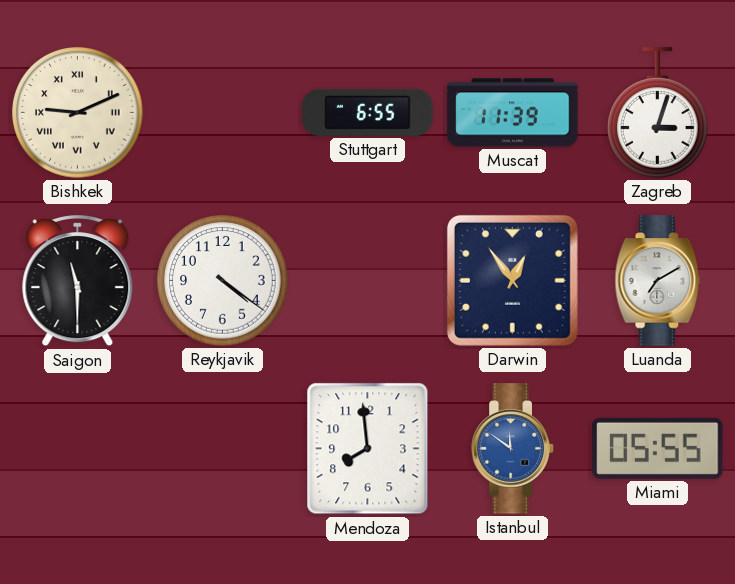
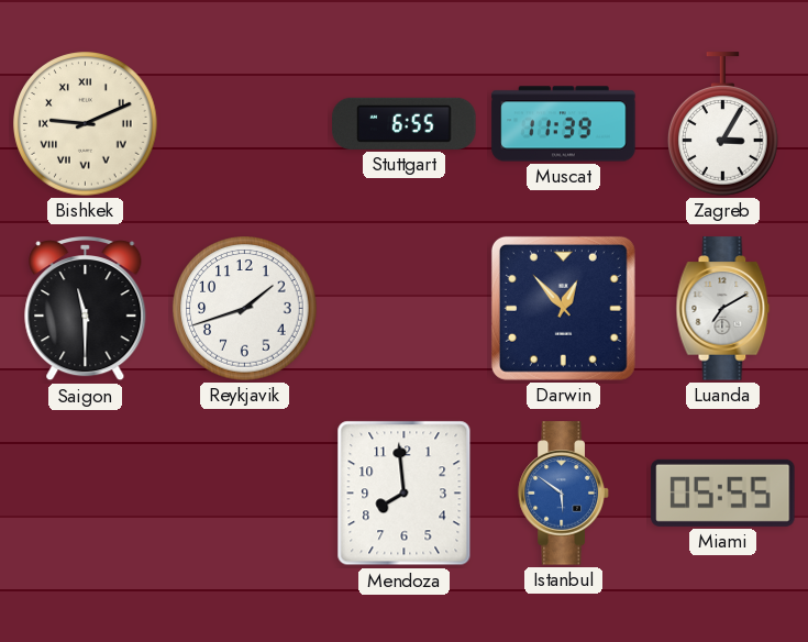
Zagreb: 3:03 -> 3:05
Reykjavik: 4:21 -> 1:42
Darwin: 12:54 -> 12:53
Istanbul: 11:51 -> 5:51
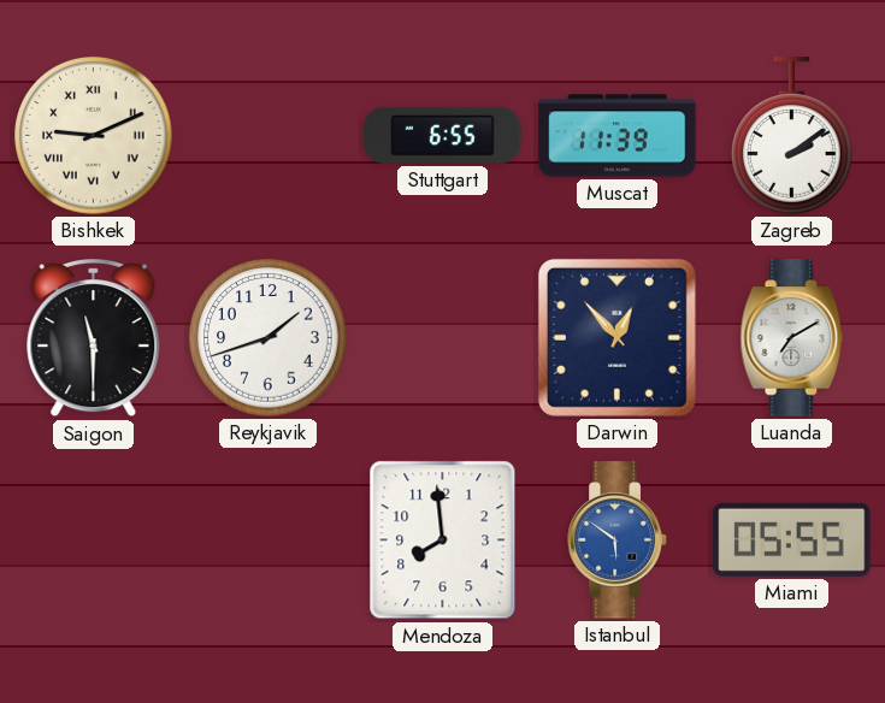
Zagreb: 3:05 -> 2:09
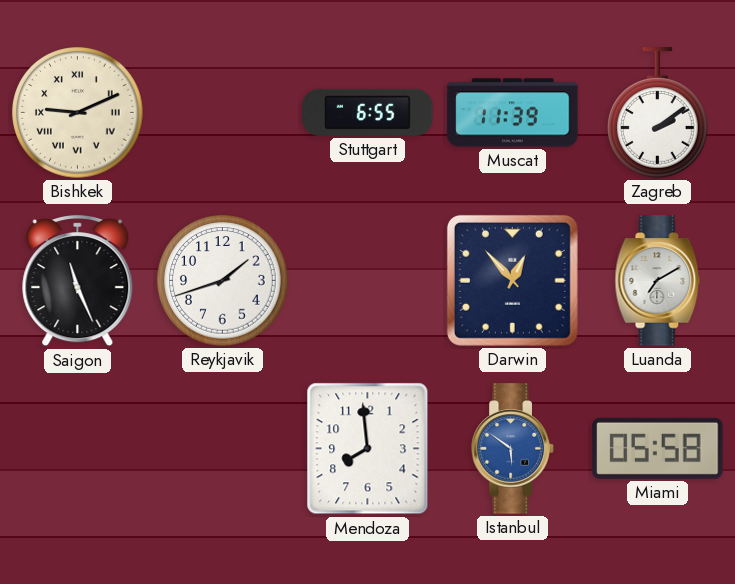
Saigon: 11:30 -> 11:26
Miami: 05:55 -> 05:58
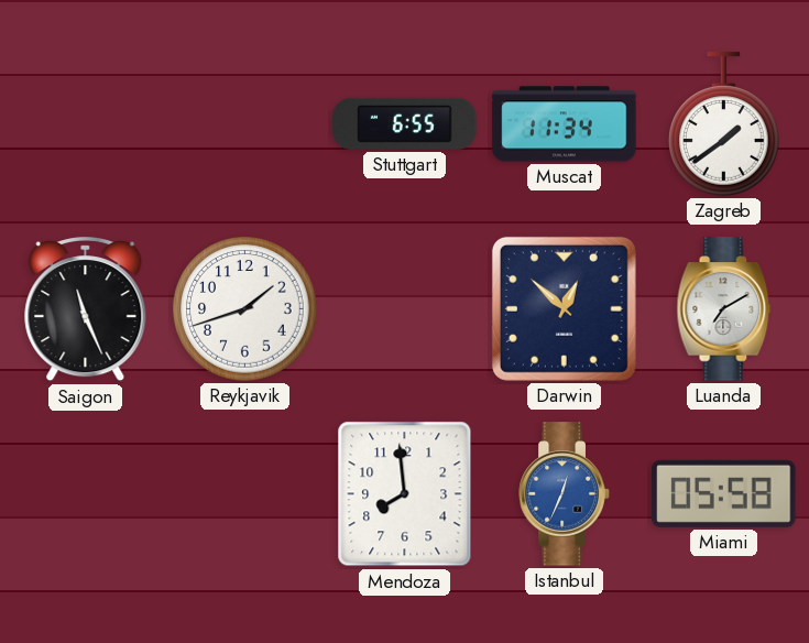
Bishkek: 9:11 -> none
Muscat: 11:39 -> 11:34
Zagreb: 2:09 -> 1:39
Darwin: 12:53 -> 12:52
Istanbul: 5:51 -> 12:34
